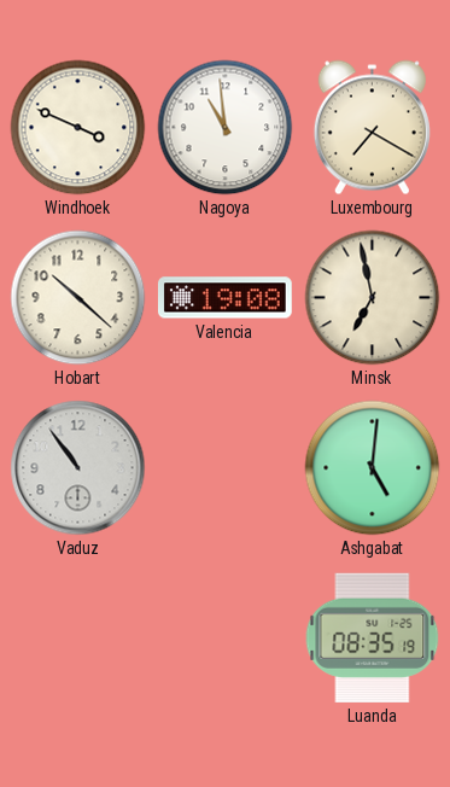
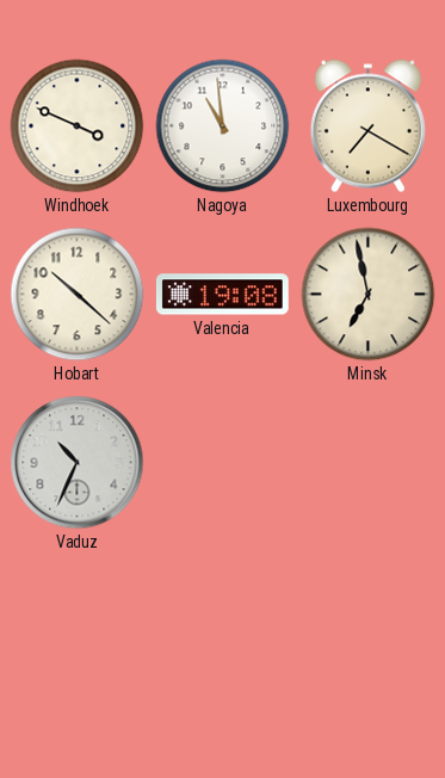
Vaduz: 10:54 -> 10:34
Ashgabat: 5:01 -> none
Luanda: 08:35 -> none
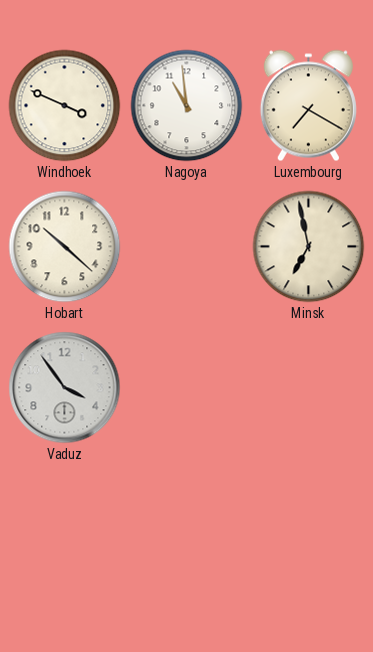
Valencia: 19:08 -> none
Vaduz: 10:34 -> 3:54
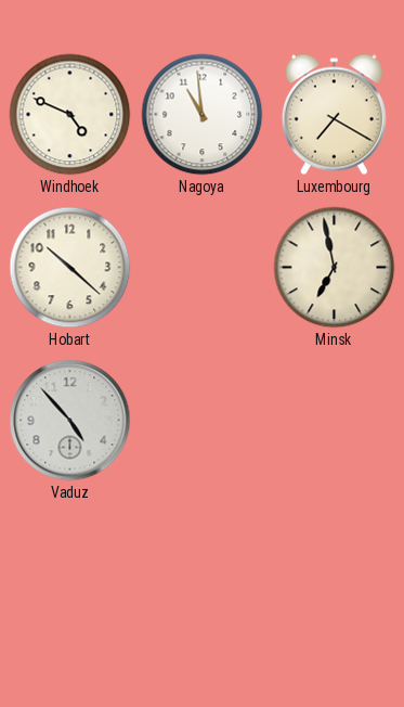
Windhoek: 3:49 -> 4:49
Vaduz: 3:54 -> 4:53
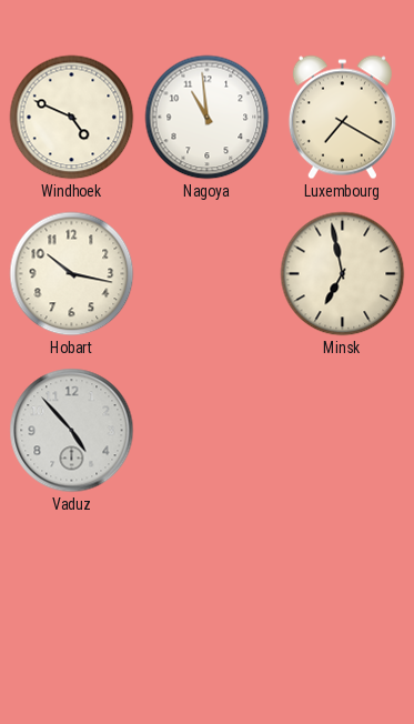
Hobart: 10:22 -> 10:17
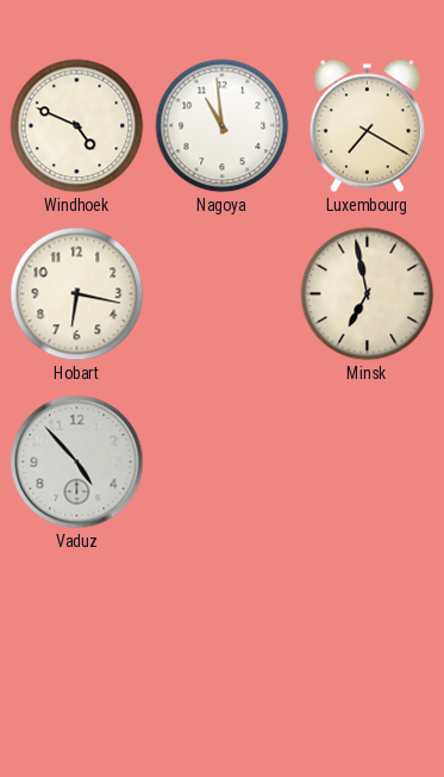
Hobart: 10:17 -> 6:17
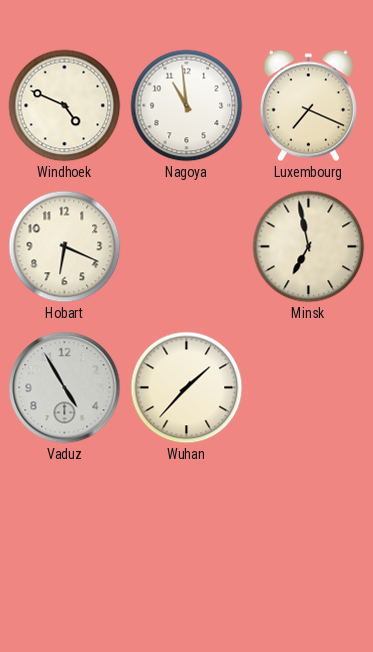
Luxembourg: 7:20 -> 7:19
Hobart: 6:17 -> 6:19
Vaduz: 4:53 -> 4:55
Wuhan: none -> 1:37
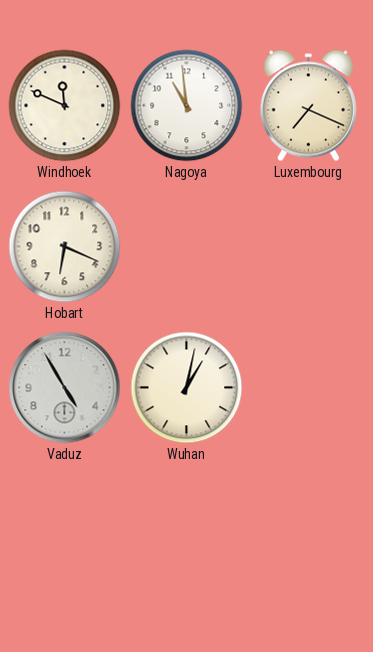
Windhoek: 4:49 -> 11:49
Minsk: 6:58 -> none
Wuhan: 1:37 -> 1:02
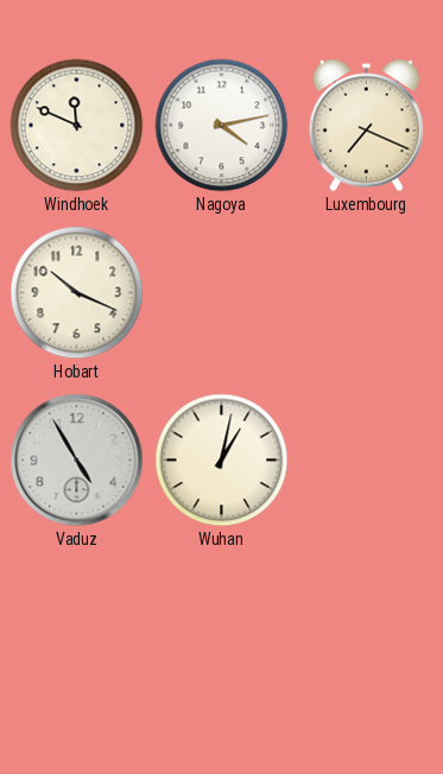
Nagoya: 10:59 -> 4:13
Hobart: 6:19 -> 10:19
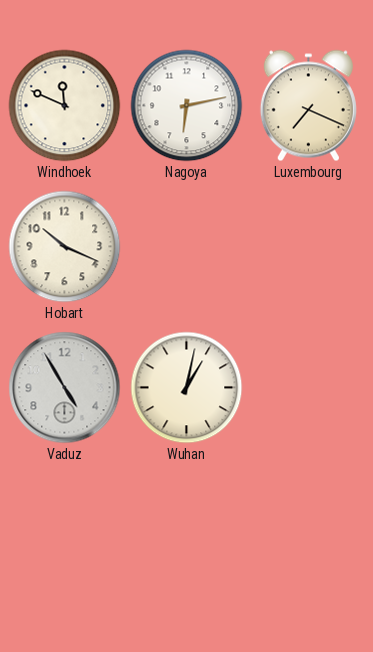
Nagoya: 4:13 -> 6:13
